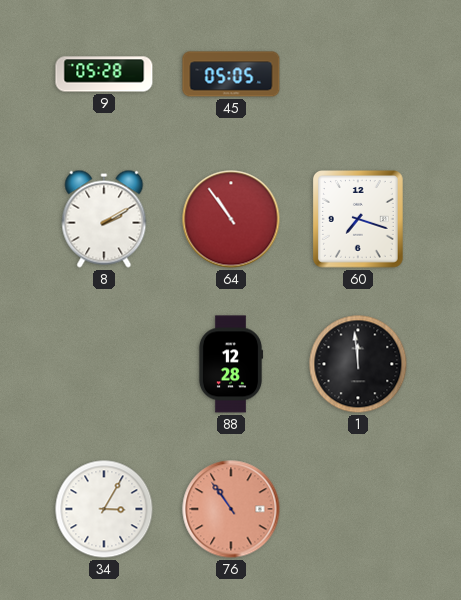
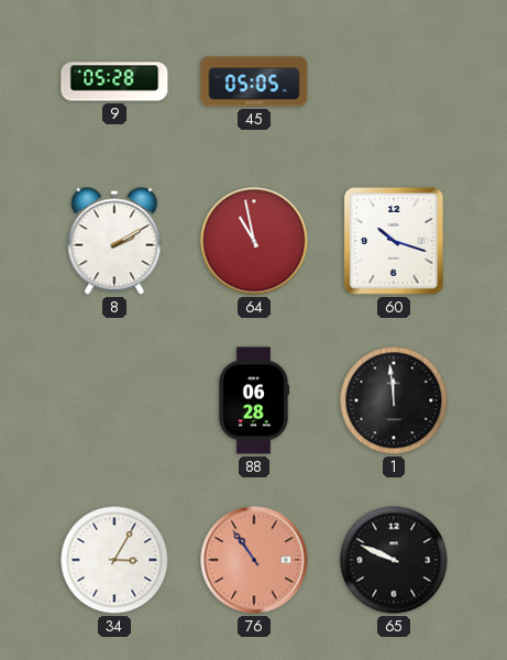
64: 10:54 -> 10:58
60: 7:18 -> 10:18
88: 12:28 -> 06:28
65: none -> 9:49
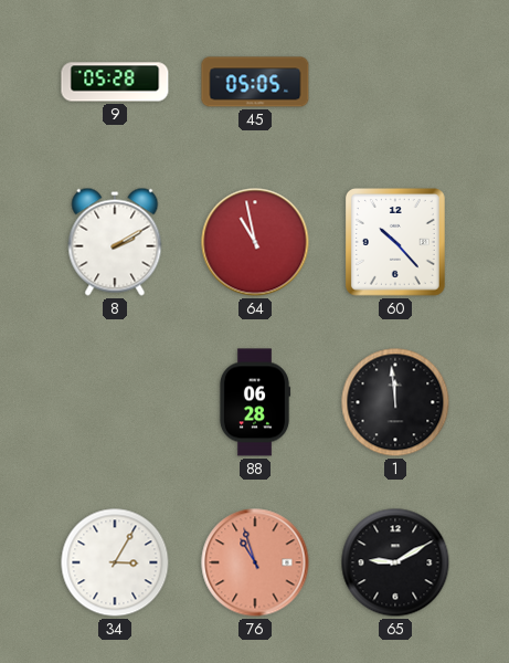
60: 10:18 -> 10:23
76: 10:54 -> 10:57
65: 9:49 -> 9:10
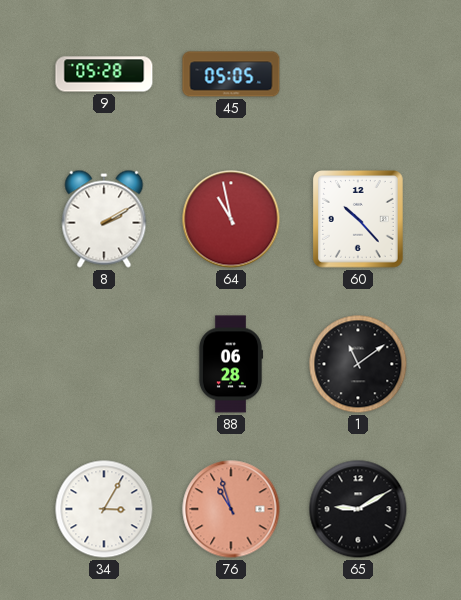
1: 11:59 -> 11:09
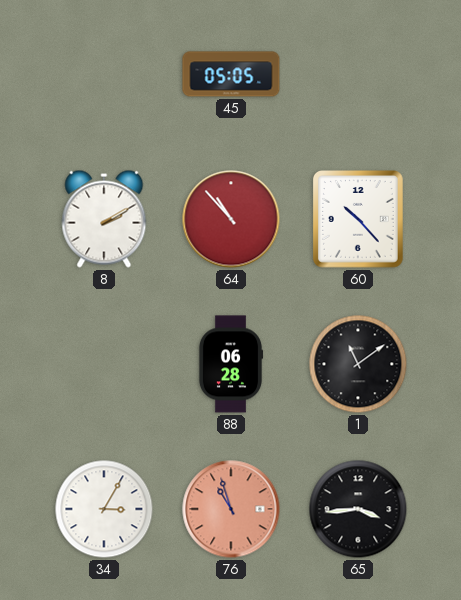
9: 05:28 -> none
64: 10:58 -> 10:53
65: 9:10 -> 3:44
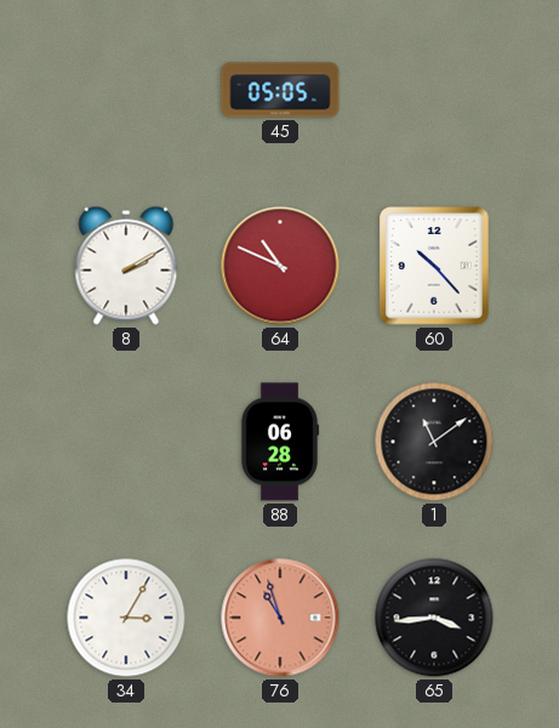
64: 10:53 -> 10:49
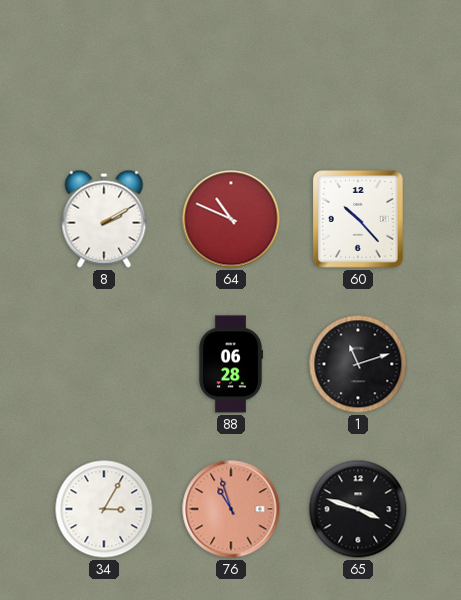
45: 05:05 -> none
1: 11:09 -> 11:12
65: 3:44 -> 3:48
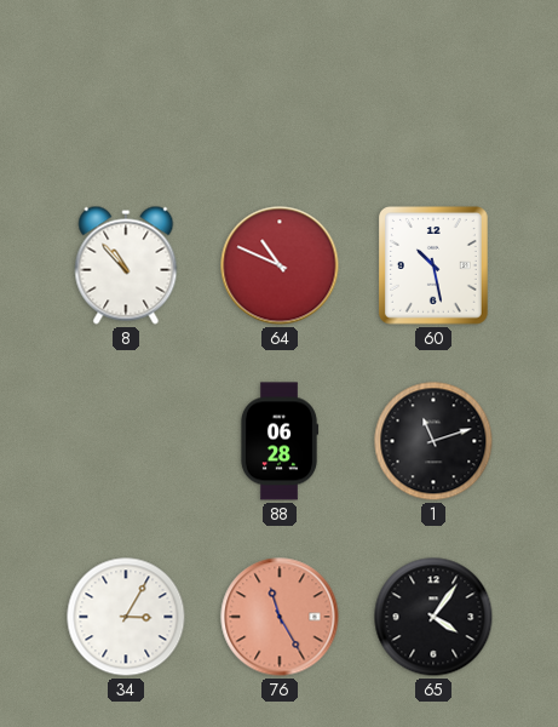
8: 2:10 -> 10:53
60: 10:23 -> 10:28
76: 10:57 -> 11:25
65: 3:48 -> 4:06
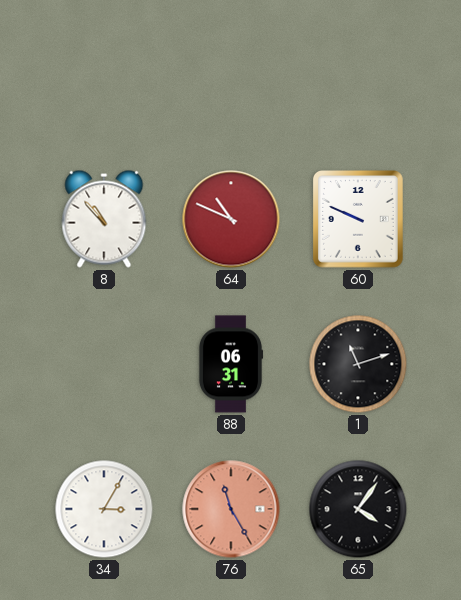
60: 10:28 -> 9:49
88: 06:28 -> 06:31
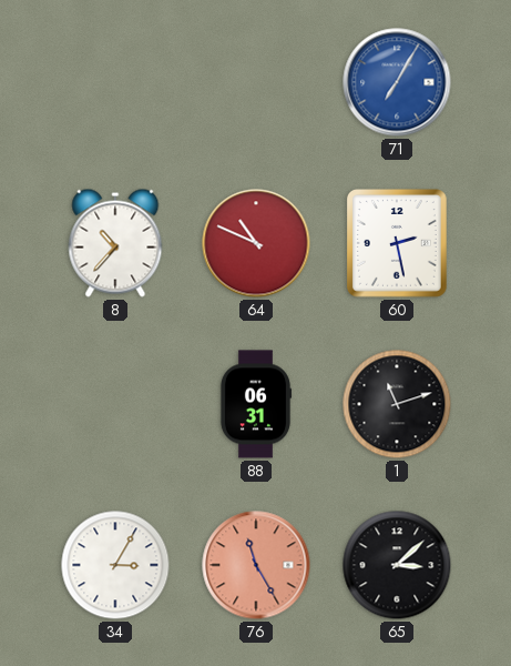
71: none -> 7:05
8: 10:53 -> 10:37
60: 9:49 -> 2:28
65: 4:06 -> 3:08
